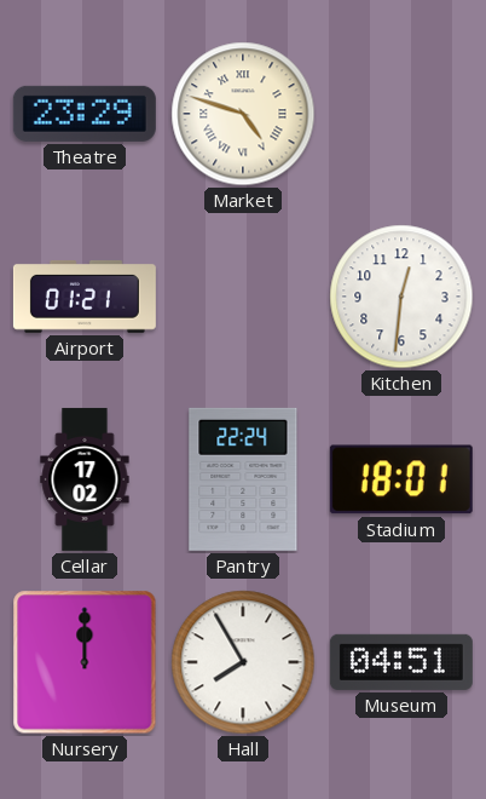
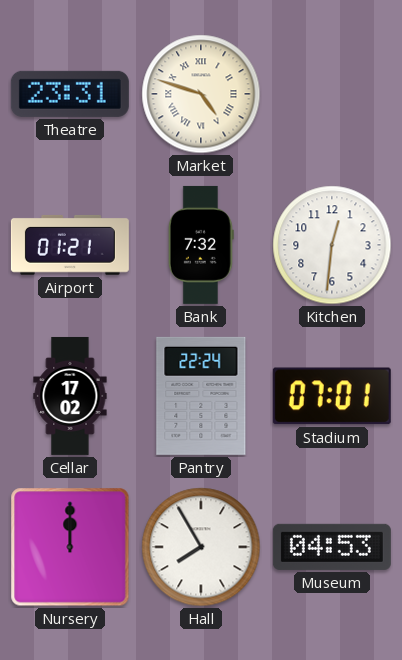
Theatre: 23:29 -> 23:31
Bank: none -> 7:32
Stadium: 18:01 -> 07:01
Museum: 04:51 -> 04:53
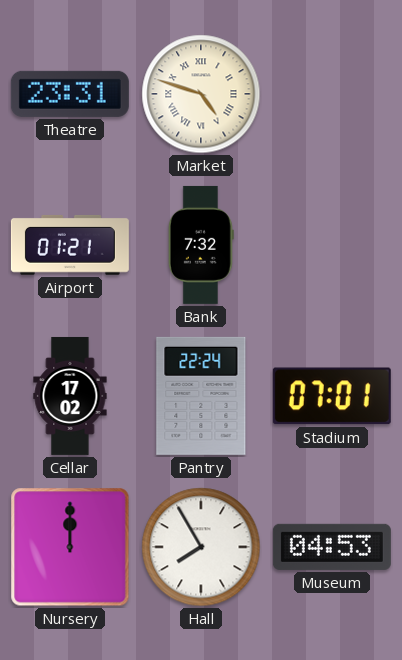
Kitchen: 12:31 -> none
